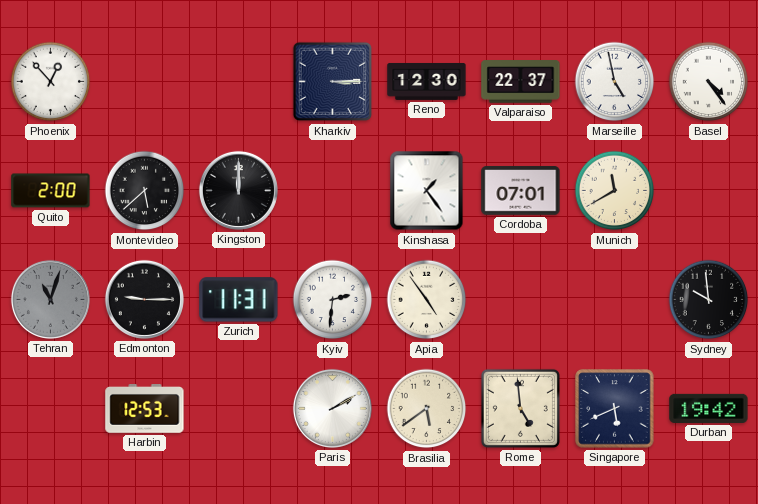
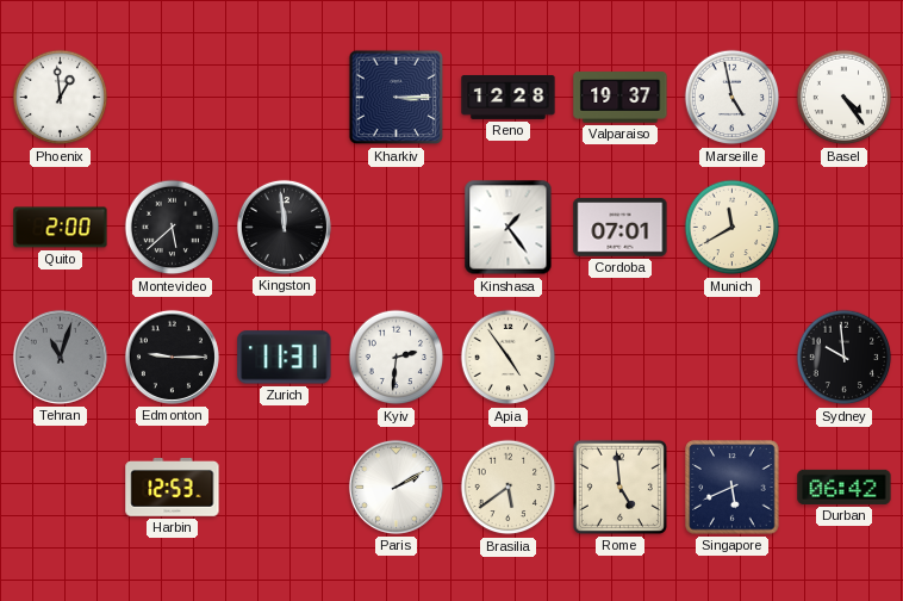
Phoenix: 12:53 -> 12:59
Reno: 12:30 -> 12:28
Valparaiso: 22:37 -> 19:37
Kingston: 12:00 -> 11:59
Durban: 19:42 -> 06:42
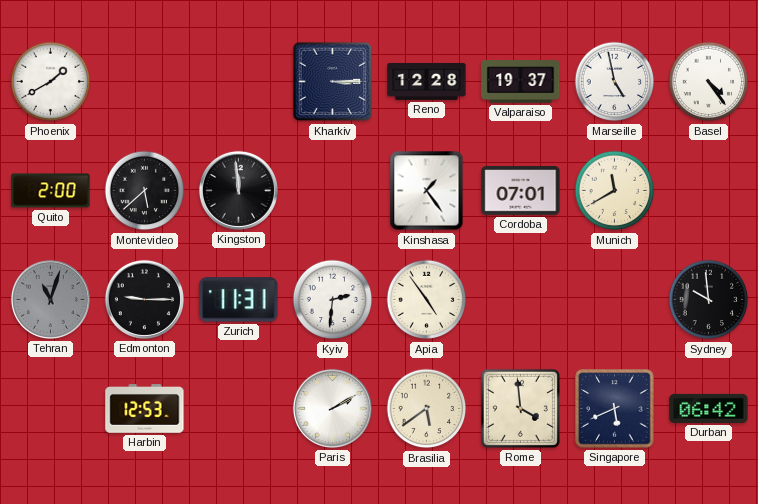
Phoenix: 12:59 -> 1:40
Rome: 4:59 -> 3:59
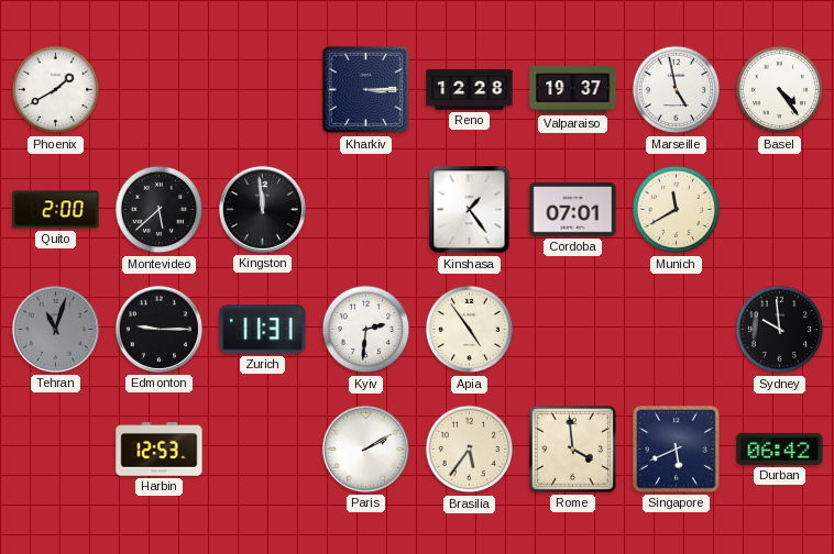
Brasilia: 5:39 -> 5:36
